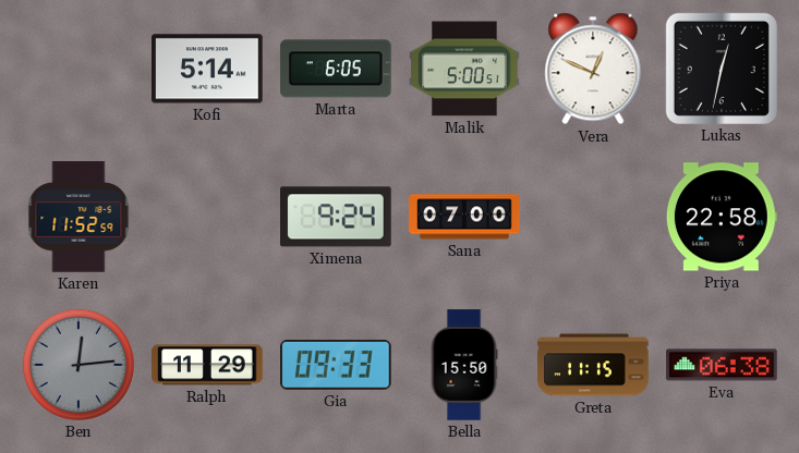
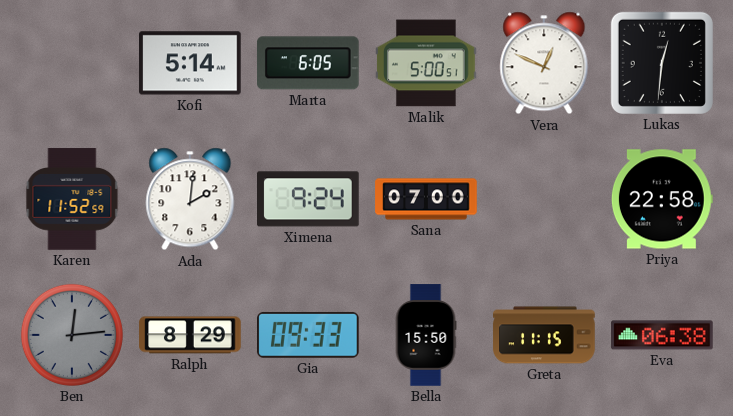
Lukas: 12:32 -> 12:31
Ada: none -> 2:01
Ralph: 11:29 -> 8:29
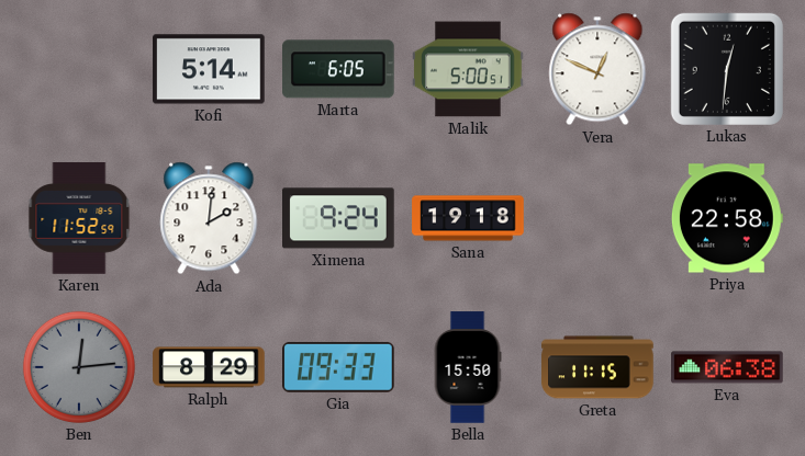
Sana: 07:00 -> 19:18
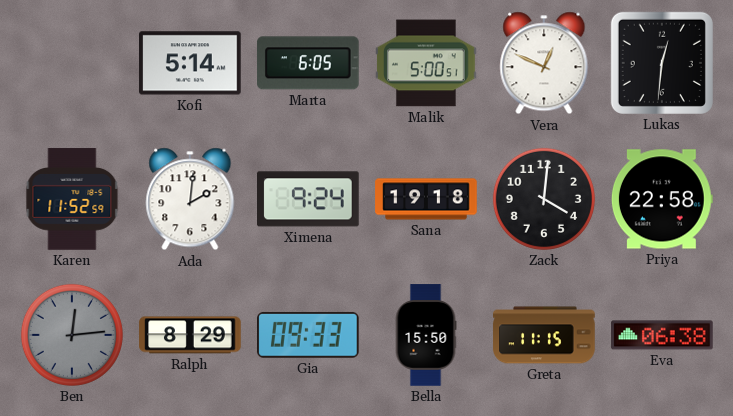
Zack: none -> 4:01
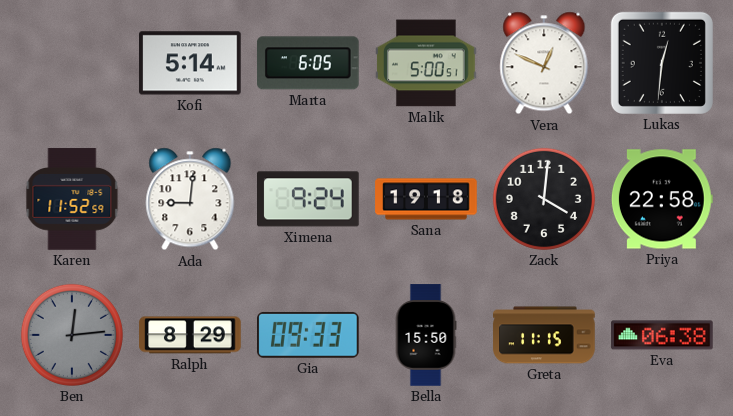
Ada: 2:01 -> 9:01
